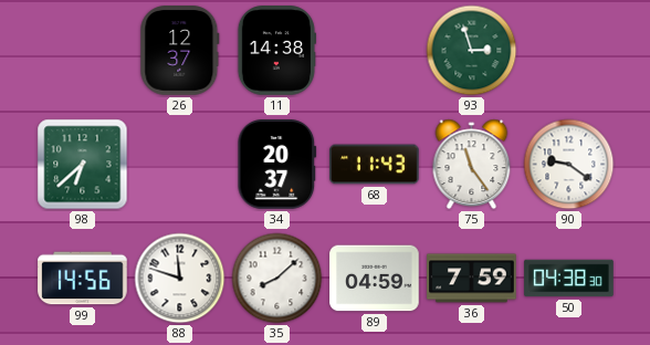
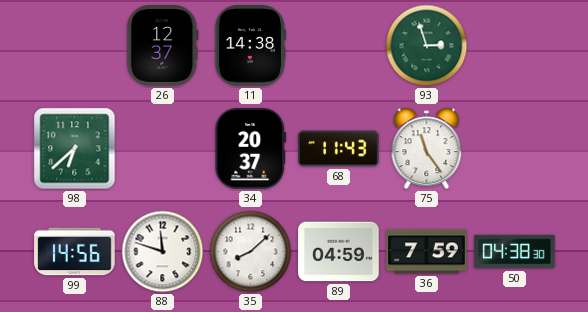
90: 9:21 -> none
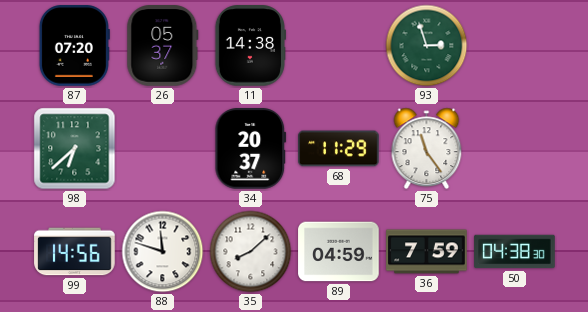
87: none -> 07:20
26: 12:37 -> 05:37
68: 11:43 -> 11:29
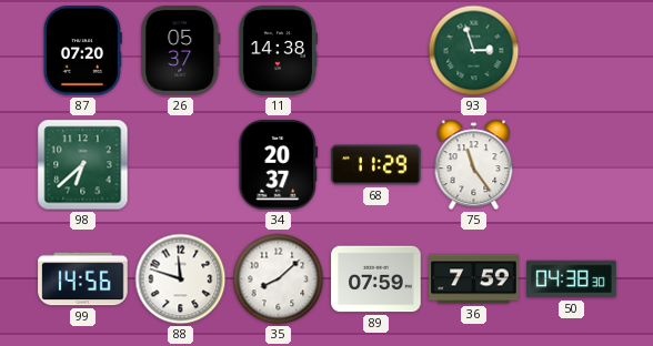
89: 04:59 -> 07:59
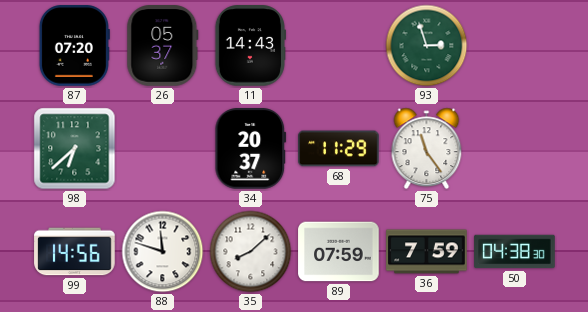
11: 14:38 -> 14:43
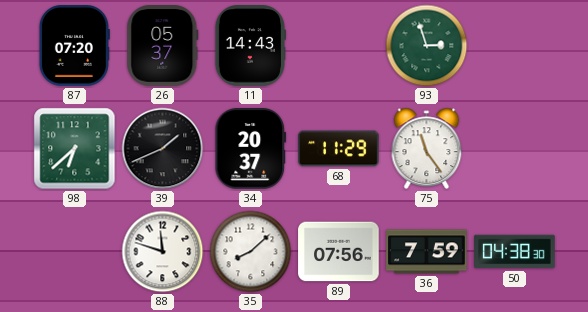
39: none -> 1:41
99: 14:56 -> none
89: 07:59 -> 07:56
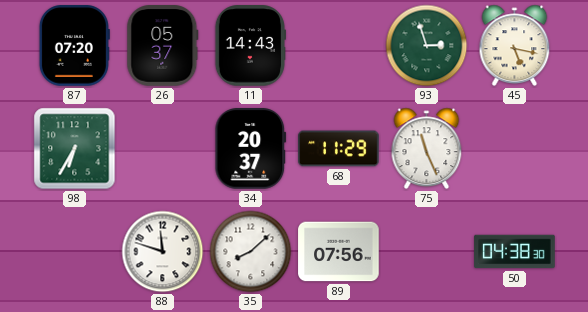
45: none -> 5:17
98: 6:38 -> 6:35
39: 1:41 -> none
75: 11:24 -> 11:26
36: 7:59 -> none
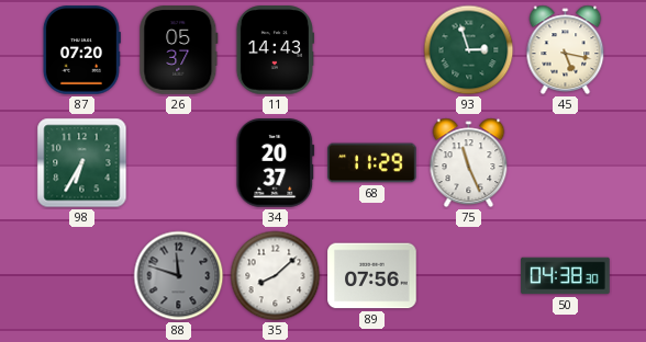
88 dial: white -> grey
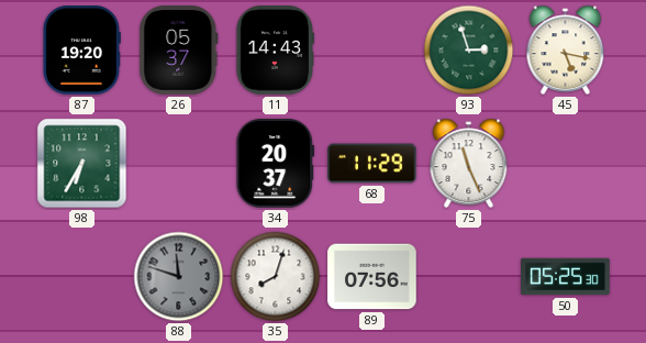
87: 07:20 -> 19:20
35: 8:08 -> 8:03
50: 04:38 -> 05:25
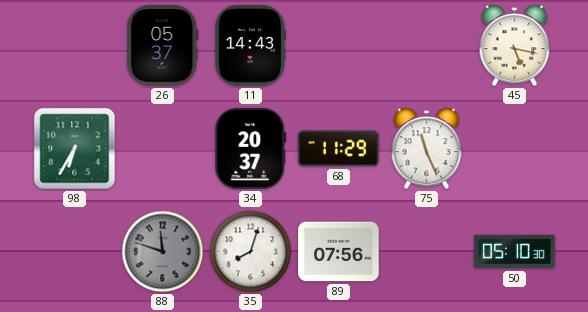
87: 19:20 -> none
93: 2:57 -> none
50: 05:25 -> 05:10
